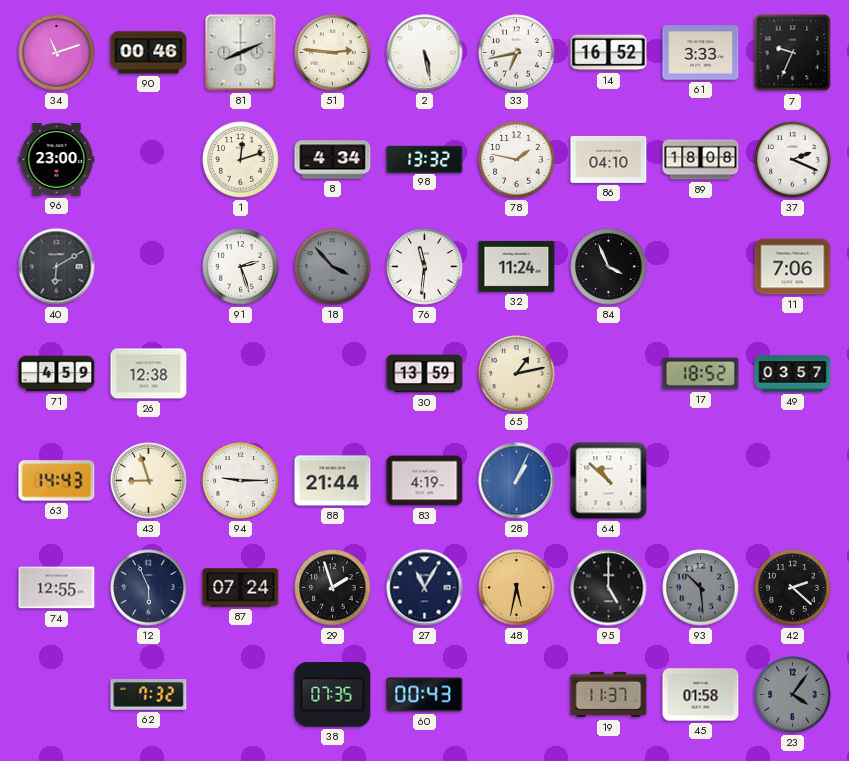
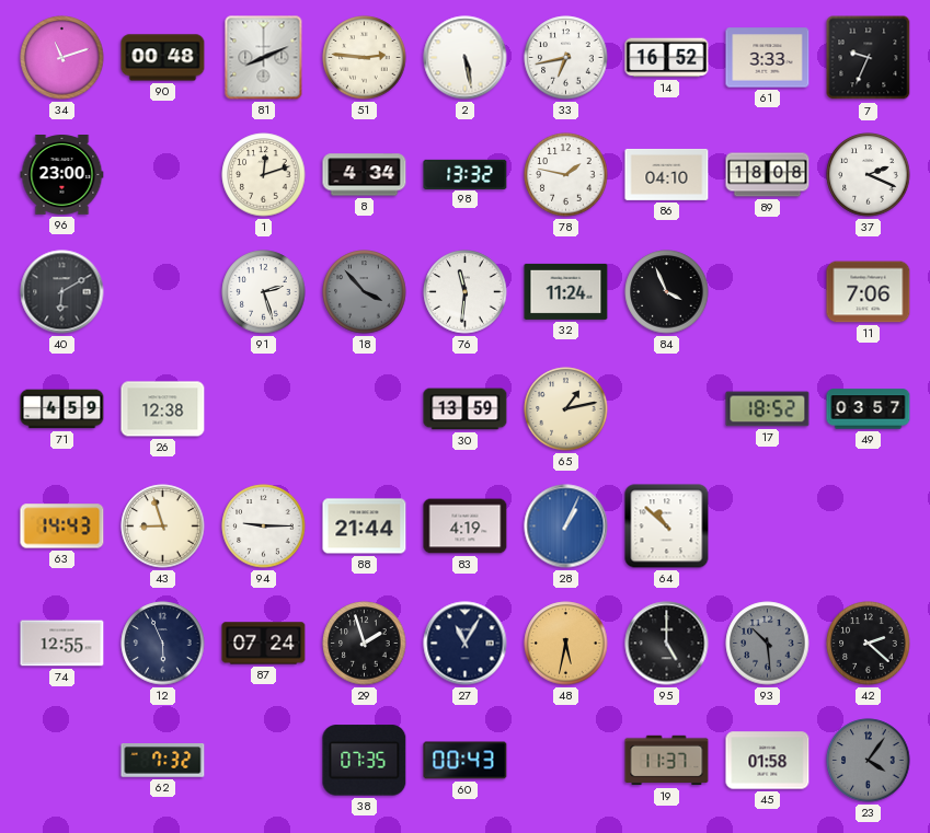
90: 00:46 -> 00:48
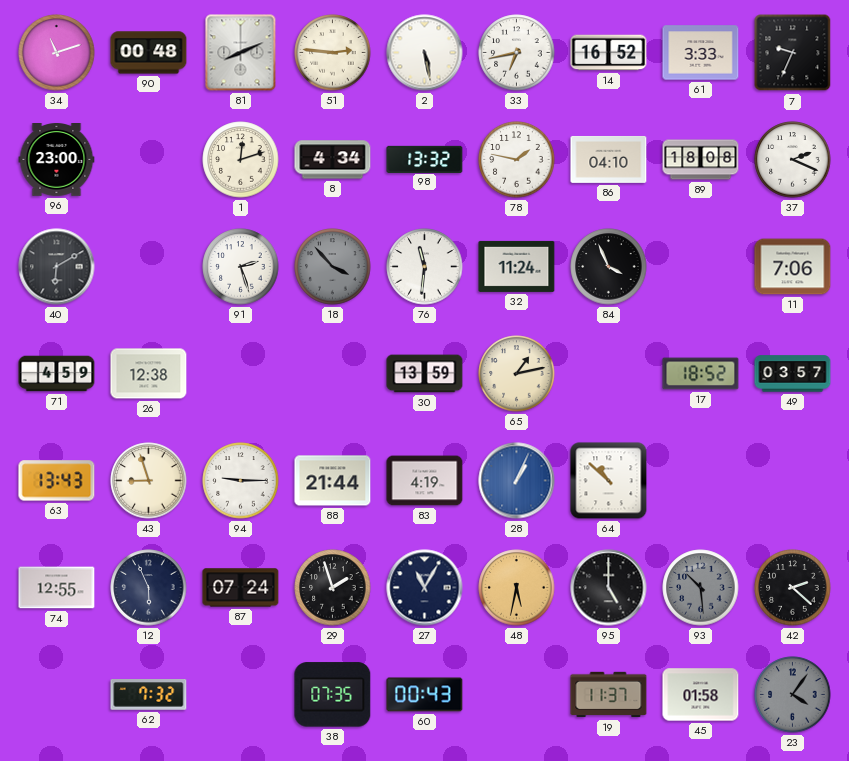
63: 14:43 -> 13:43
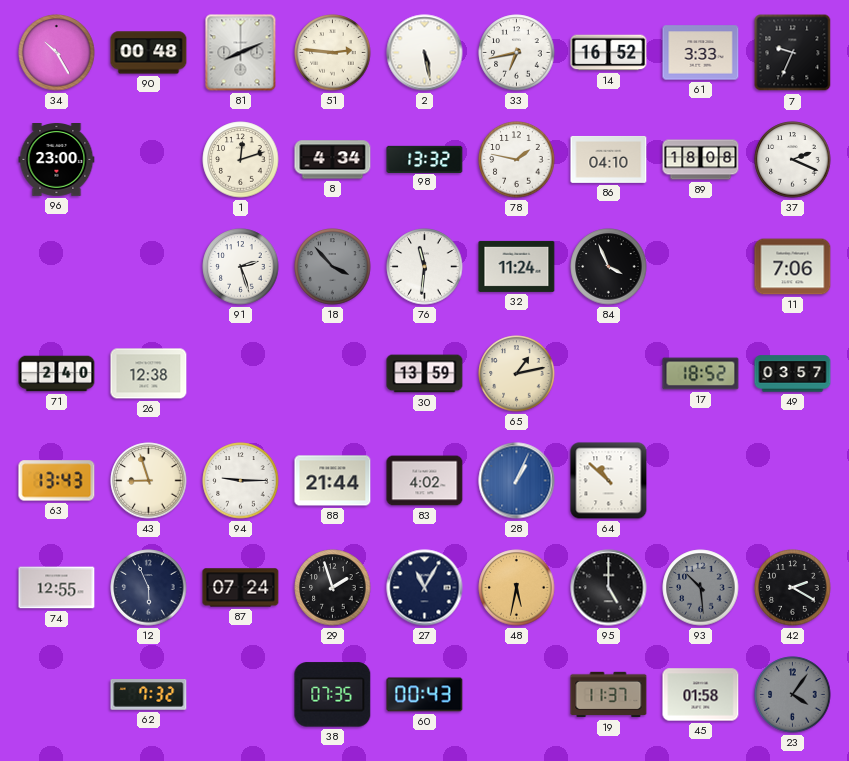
34: 11:12 -> 10:25
40: 6:10 -> none
71: 4:59 -> 2:40
83: 4:19 -> 4:02
42: 2:22 -> 2:20
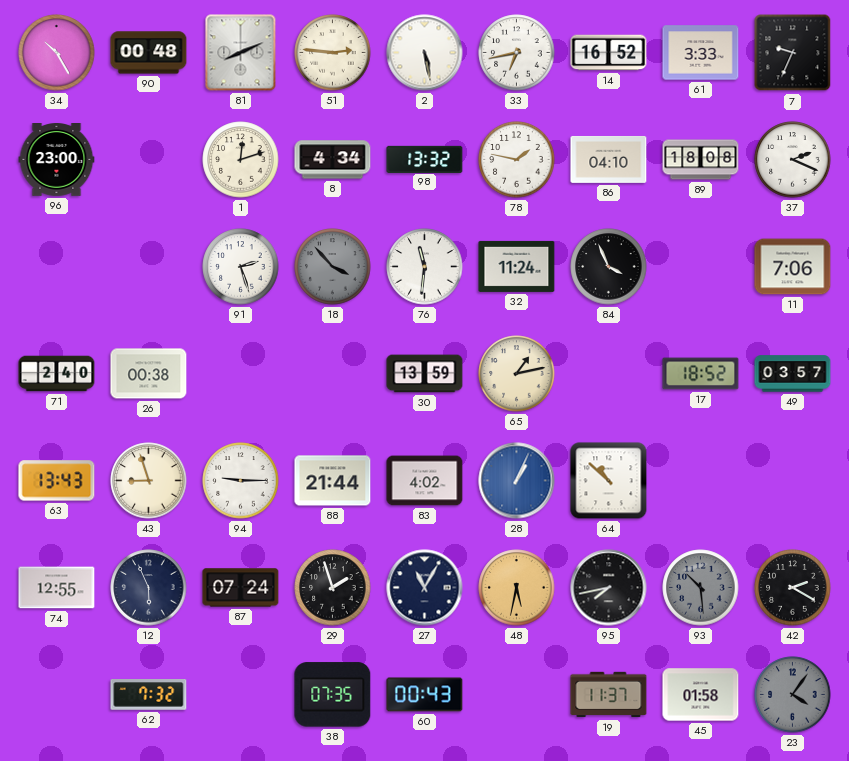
26: 12:38 -> 00:38
95: 5:00 -> 7:43
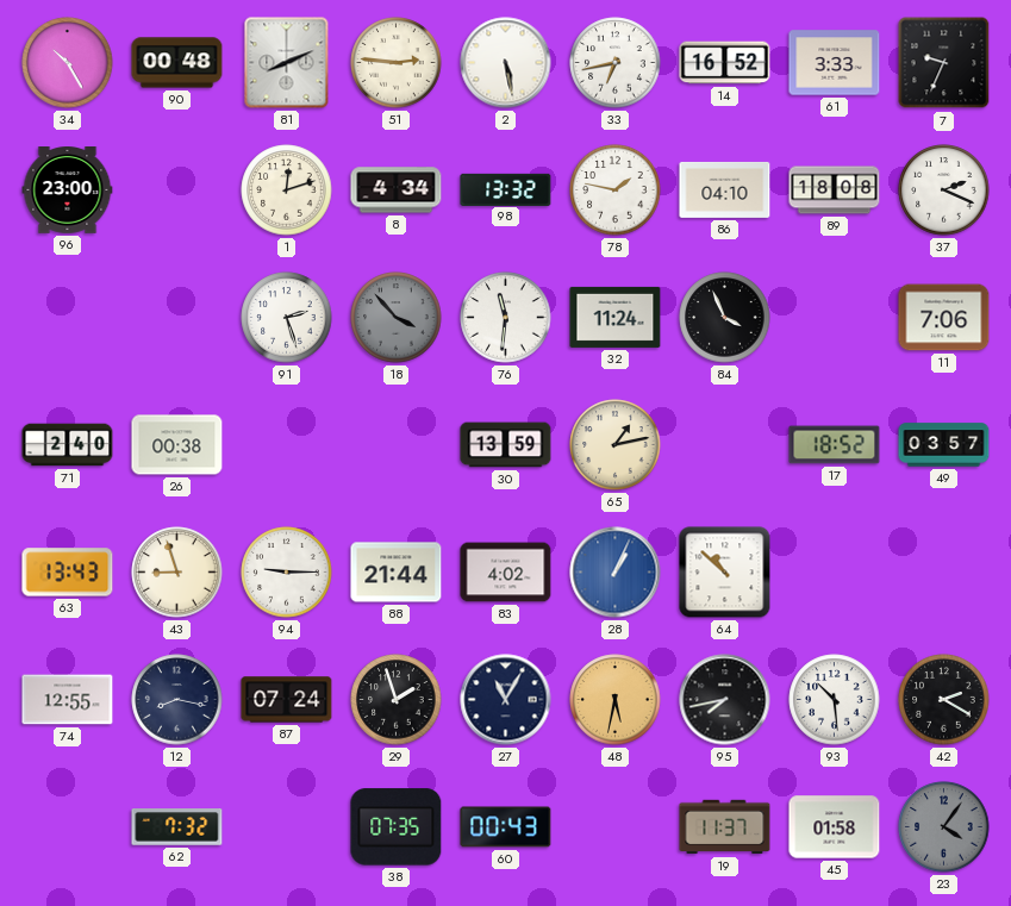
12: 5:56 -> 8:17
93 dial: grey -> white
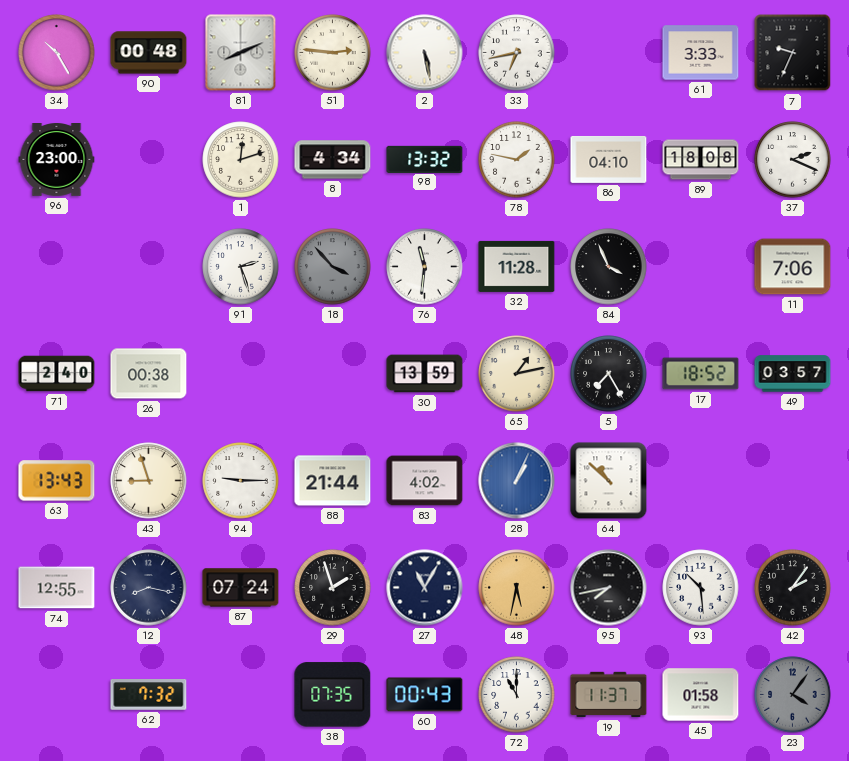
14: 16:52 -> none
32: 11:24 -> 11:28
5: none -> 7:25
42: 2:20 -> 2:06
72: none -> 11:00
